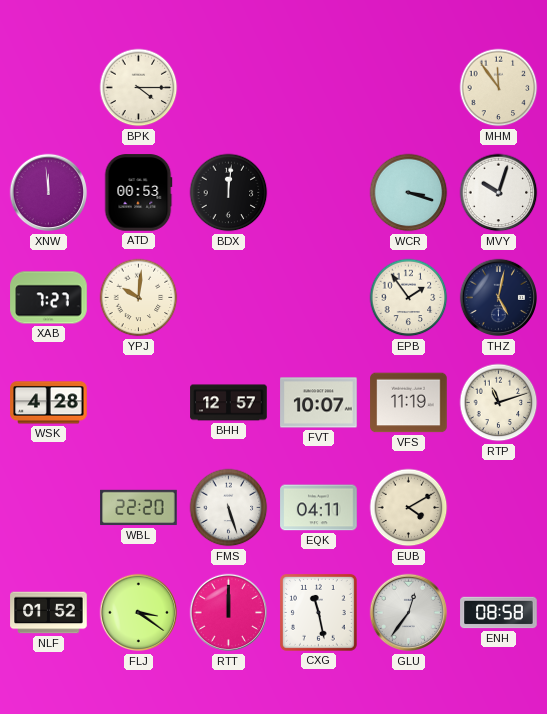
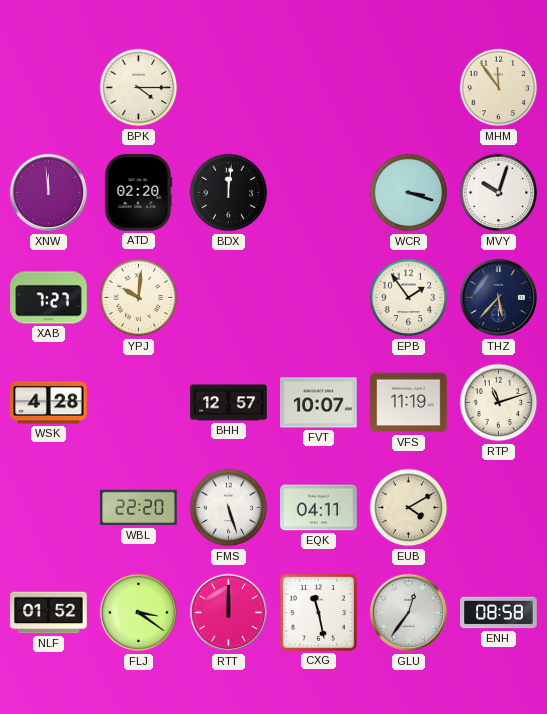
ATD: 00:53 -> 02:20
THZ: 5:02 -> 5:37
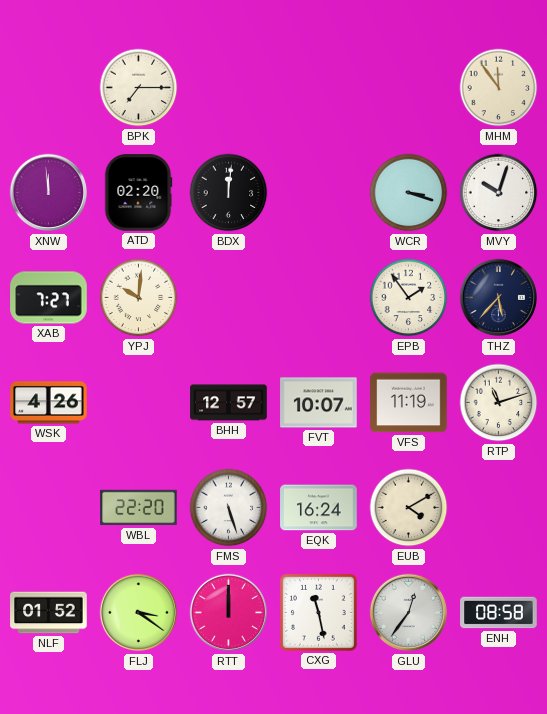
BPK: 4:15 -> 7:15
WSK: 4:28 -> 4:26
EQK: 04:11 -> 16:24
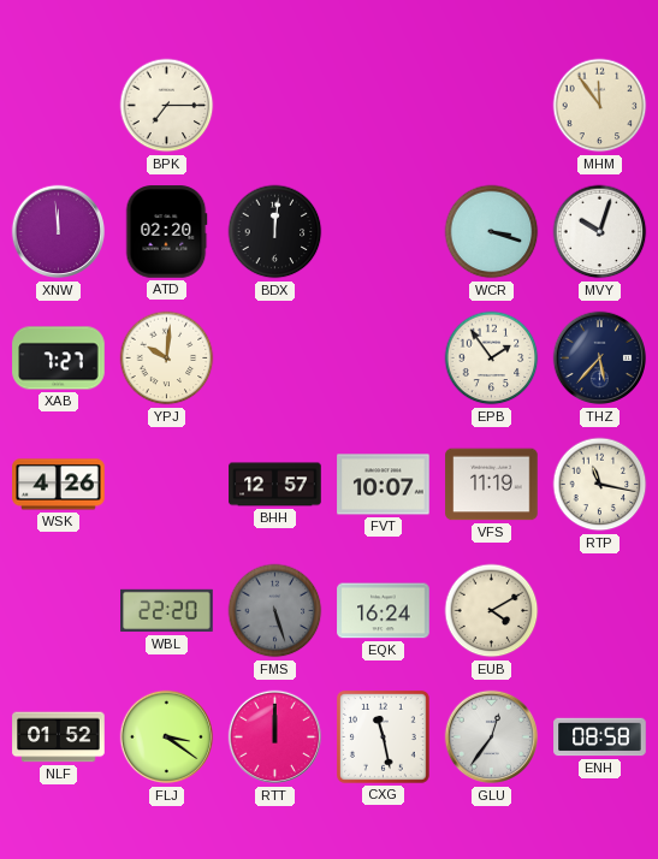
RTP: 11:12 -> 11:17
FMS dial: white -> grey
